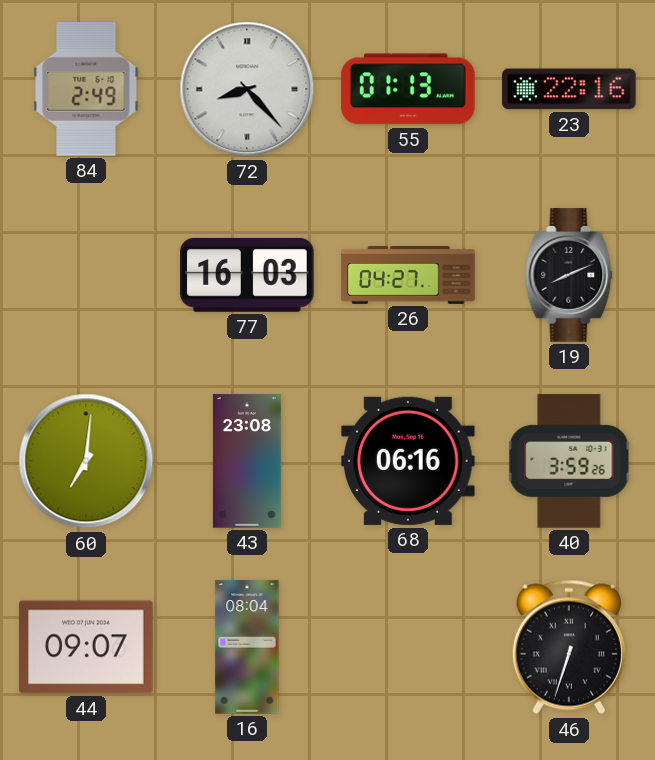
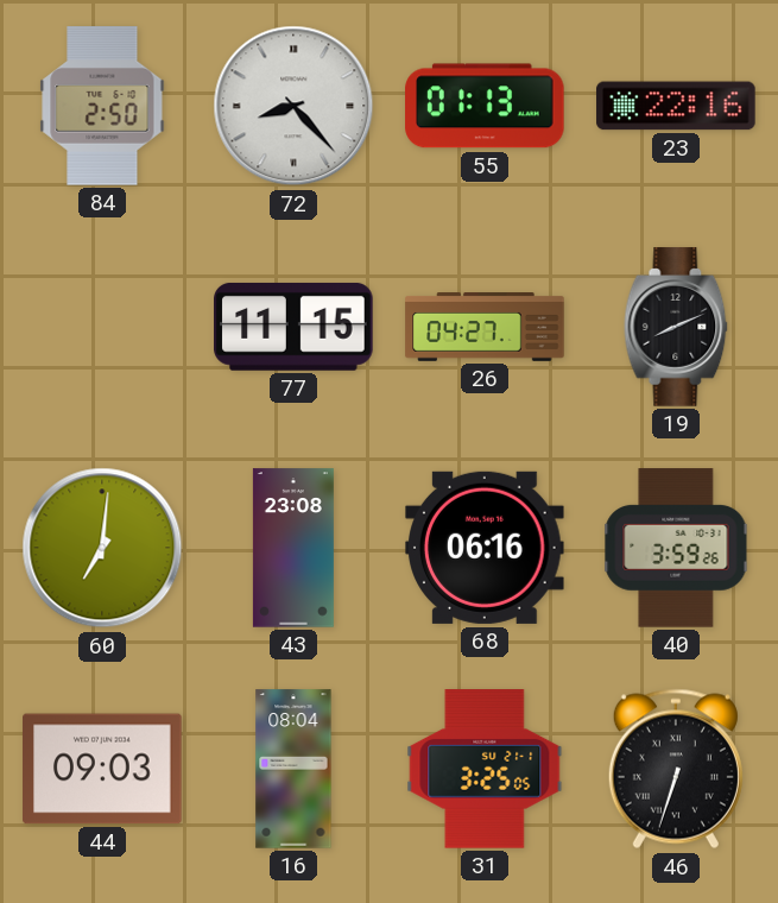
84: 2:49 -> 2:50
77: 16:03 -> 11:15
44: 09:07 -> 09:03
31: none -> 3:25
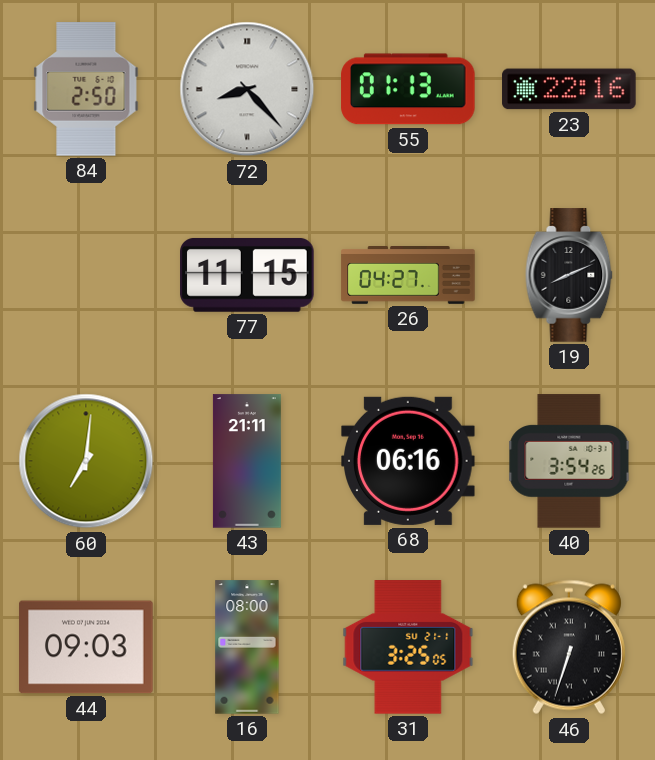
43: 23:08 -> 21:11
40: 3:59 -> 3:54
16: 08:04 -> 08:00
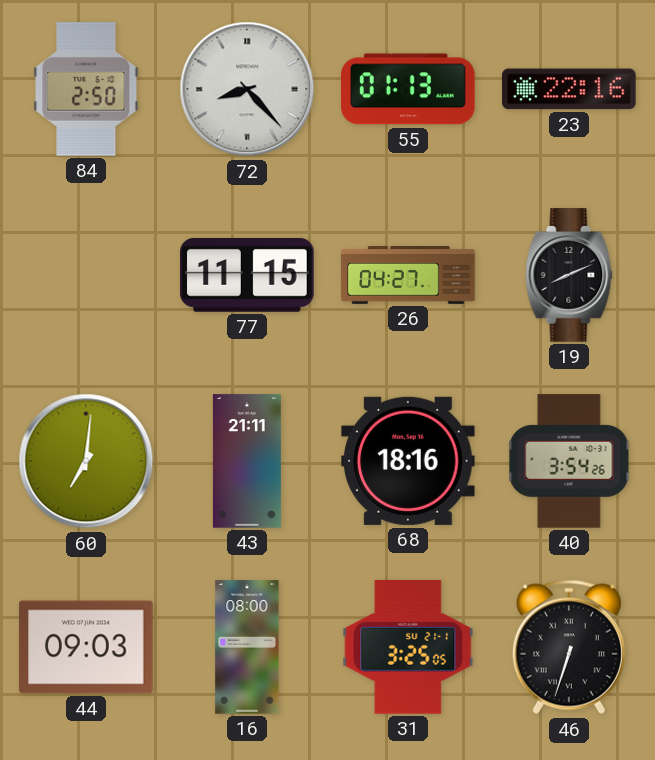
68: 06:16 -> 18:16
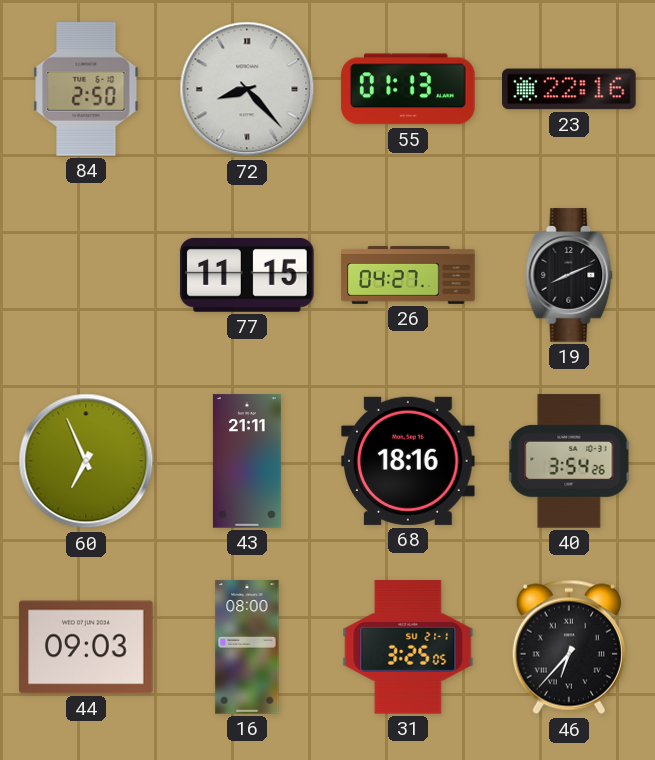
60: 7:01 -> 6:56
46: 6:33 -> 6:37
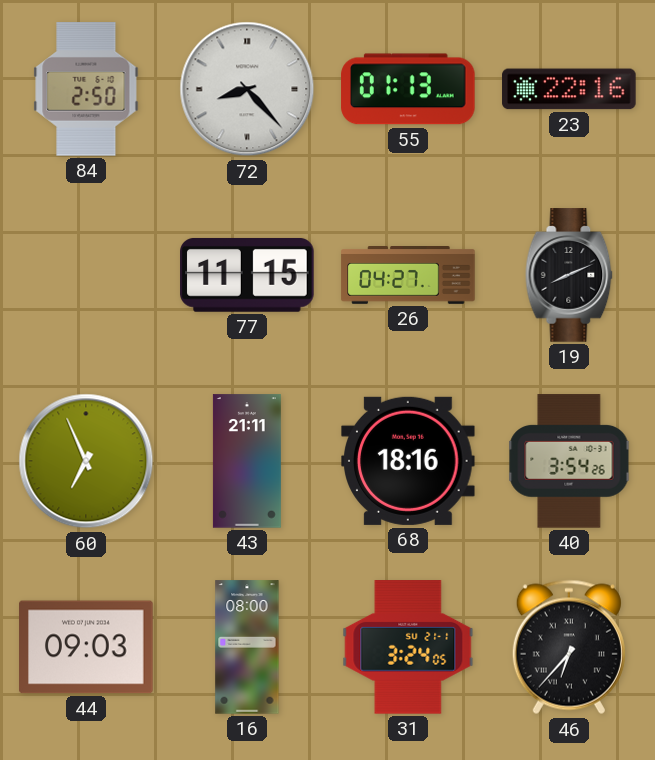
31: 3:25 -> 3:24
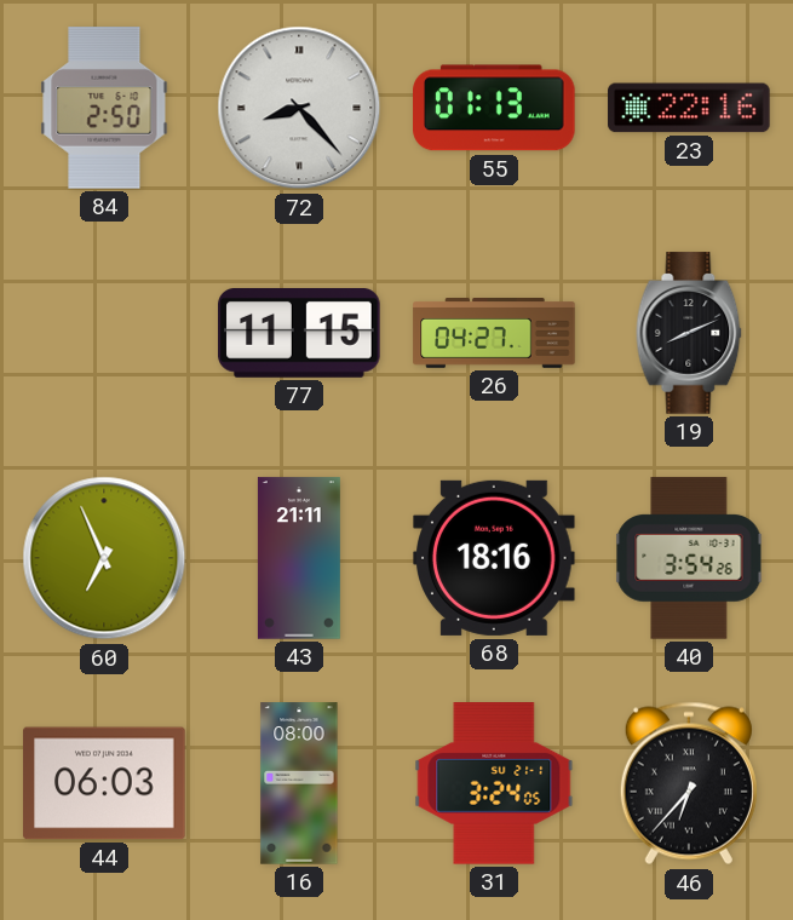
44: 09:03 -> 06:03
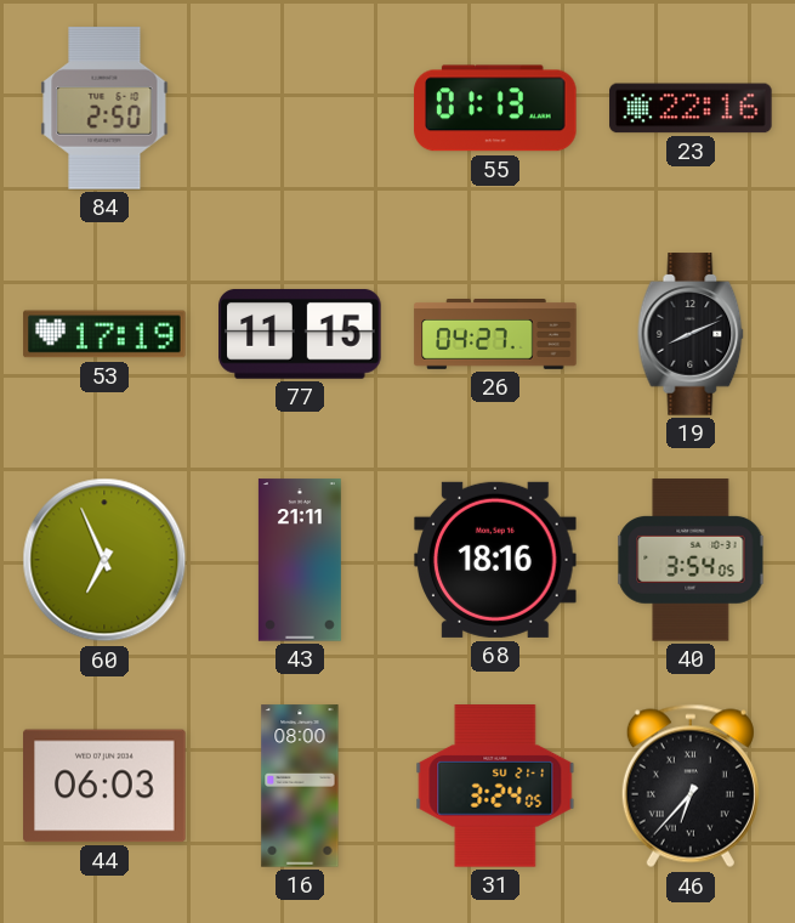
72: 8:23 -> none
53: none -> 17:19
40: 3:54:26 -> 3:54:05
